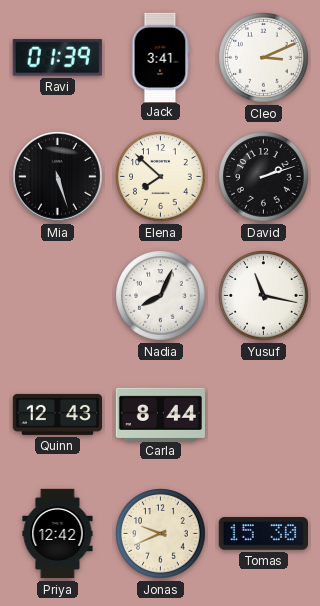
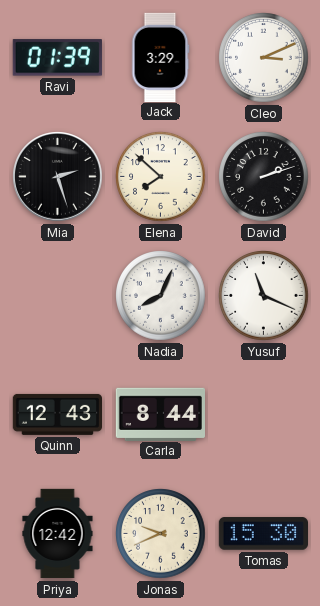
Jack: 3:41 -> 3:29
Mia: 5:27 -> 2:27
Yusuf: 11:17 -> 11:19
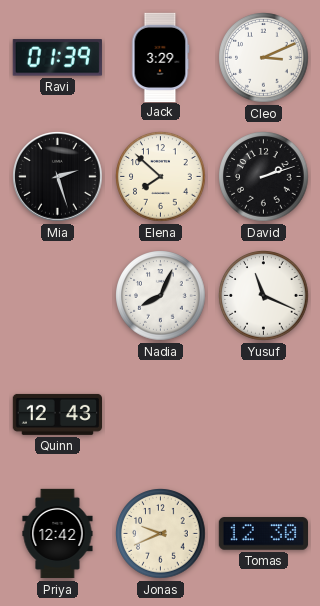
Carla: 8:44 -> none
Tomas: 15:30 -> 12:30
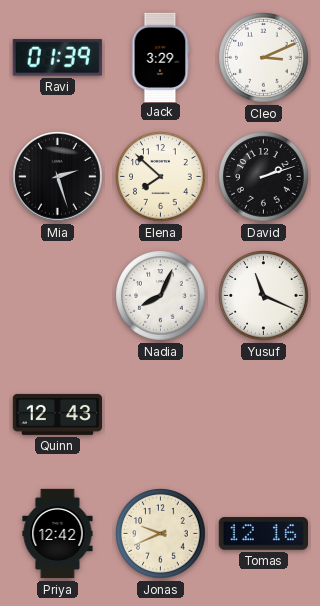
Tomas: 12:30 -> 12:16
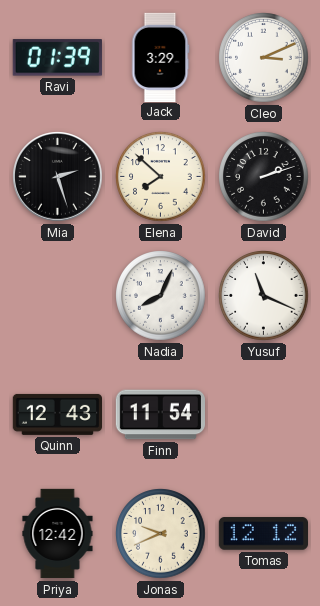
Finn: none -> 11:54
Tomas: 12:16 -> 12:12
